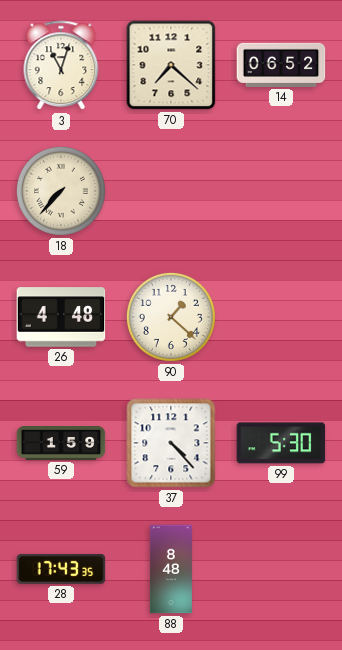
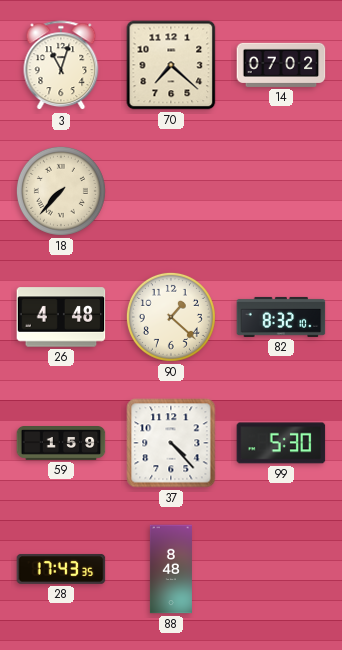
14: 06:52 -> 07:02
82: none -> 8:32
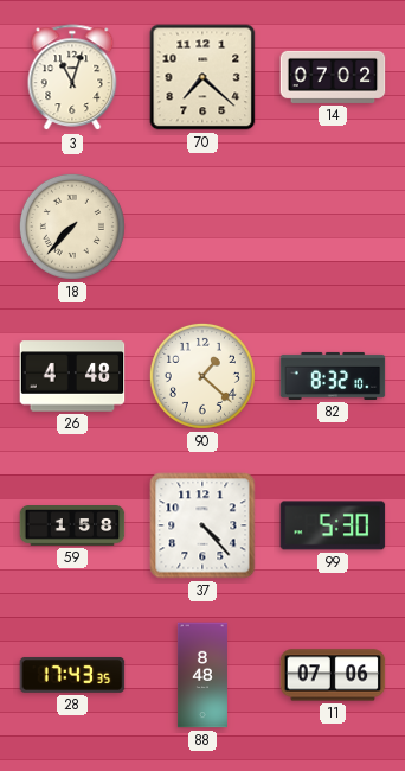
59: 1:59 -> 1:58
11: none -> 07:06
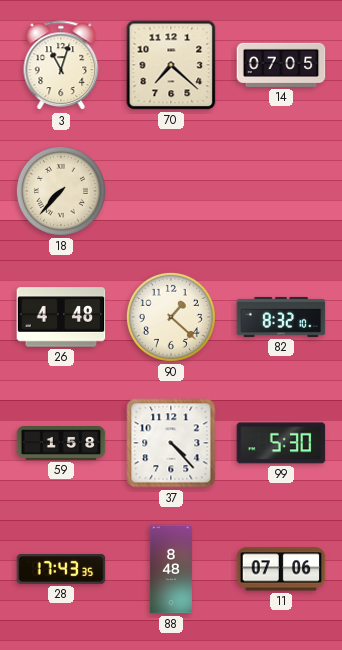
14: 07:02 -> 07:05
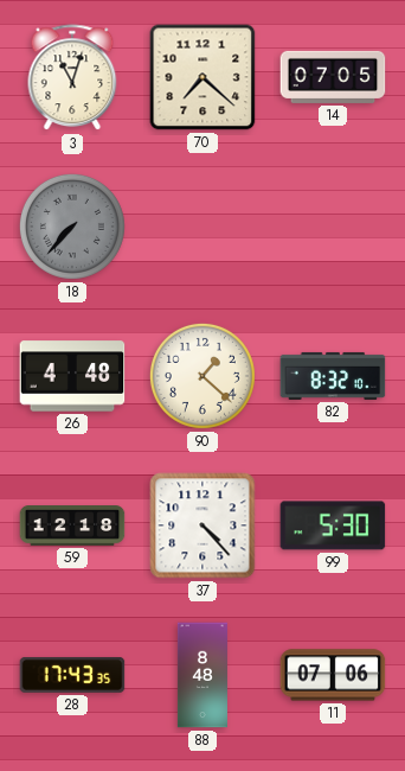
18 dial: cream -> grey
59: 1:58 -> 12:18
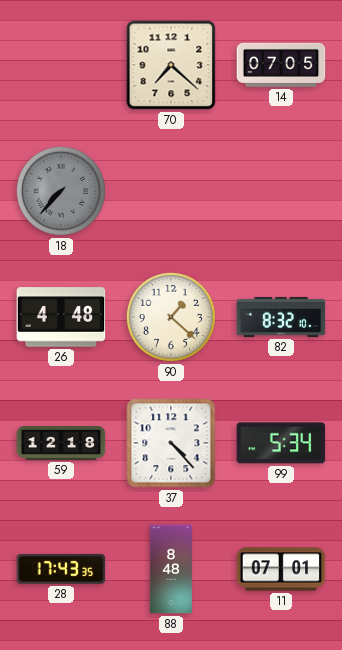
3: 11:03 -> none
99: 5:30 -> 5:34
11: 07:06 -> 07:01
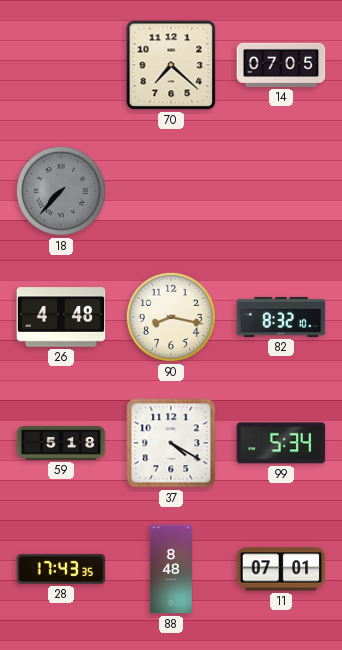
90: 1:22 -> 8:17
59: 12:18 -> 5:18
37: 4:23 -> 4:20
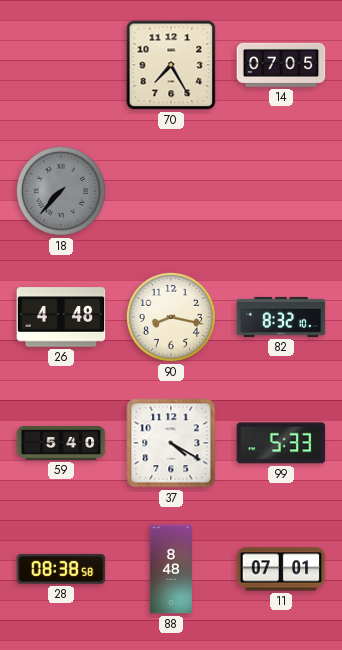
70: 7:22 -> 7:25
59: 5:18 -> 5:40
99: 5:34 -> 5:33
28: 17:43 -> 08:38
